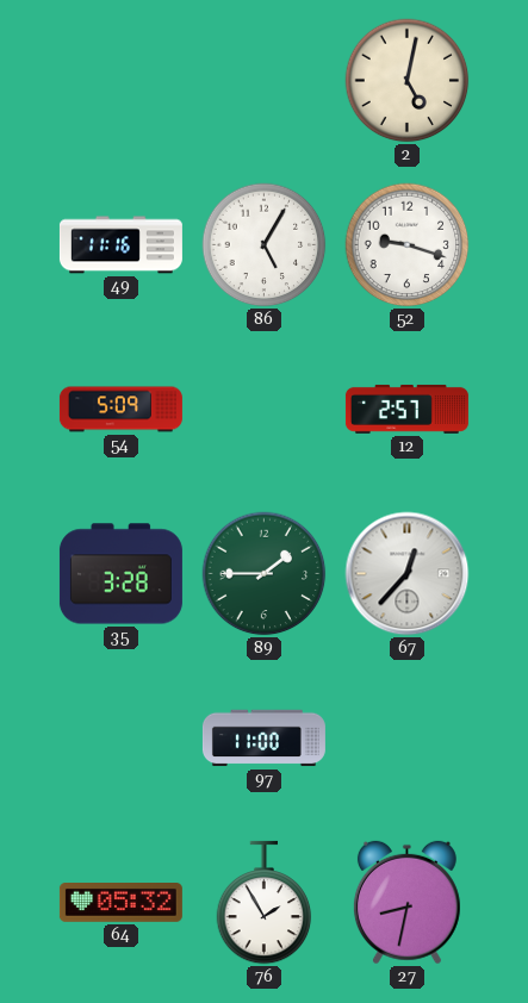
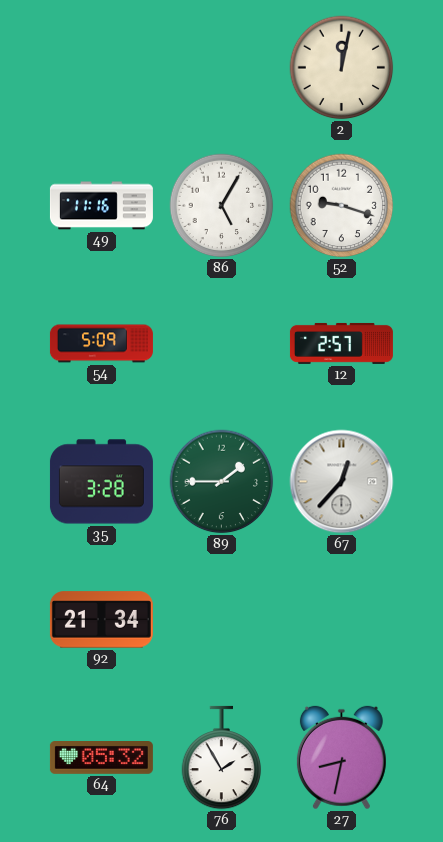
2: 5:02 -> 12:02
92: none -> 21:34
97: 11:00 -> none
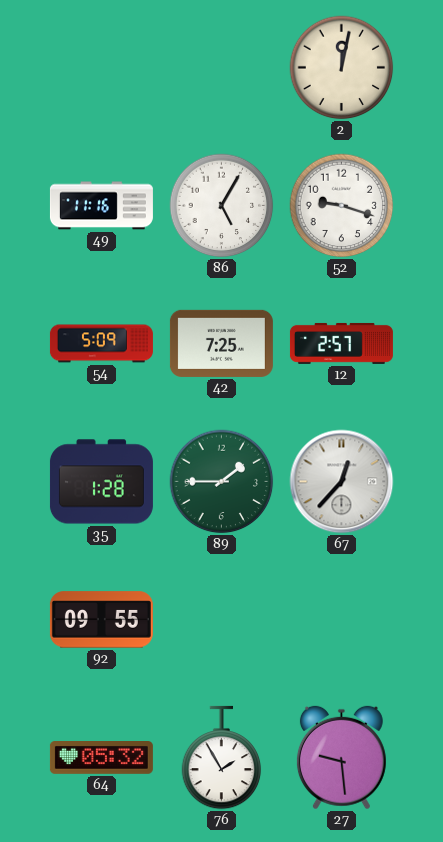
42: none -> 7:25
35: 3:28 -> 1:28
92: 21:34 -> 09:55
27: 8:32 -> 9:29
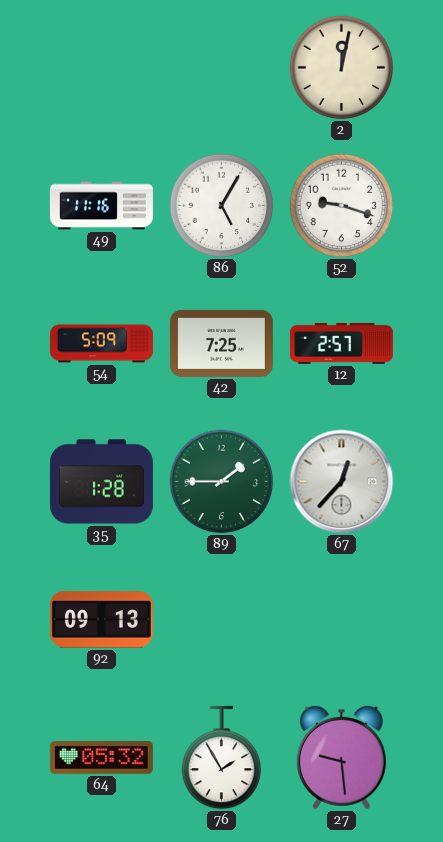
92: 09:55 -> 09:13
